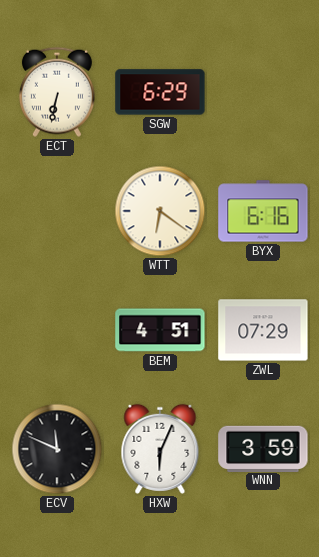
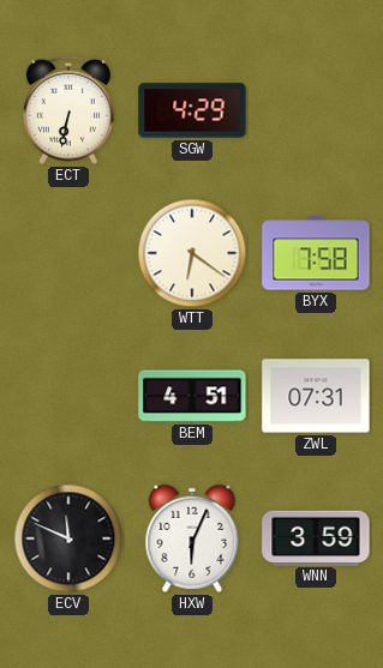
SGW: 6:29 -> 4:29
BYX: 6:16 -> 7:58
ZWL: 07:29 -> 07:31
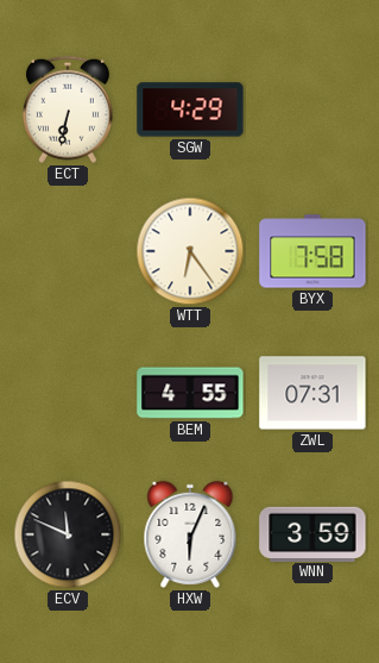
WTT: 6:21 -> 6:24
BEM: 4:51 -> 4:55
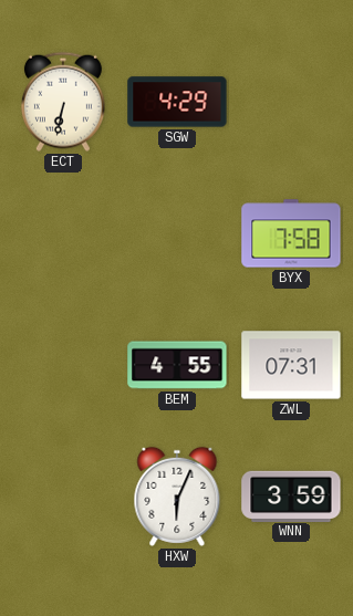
WTT: 6:24 -> none
ECV: 11:49 -> none
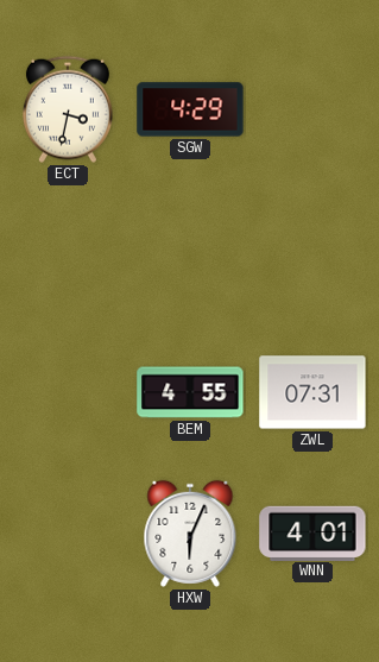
ECT: 6:32 -> 3:32
BYX: 7:58 -> none
WNN: 3:59 -> 4:01
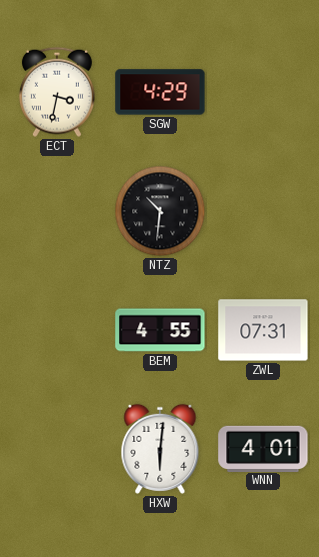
NTZ: none -> 10:31
HXW: 6:04 -> 6:01
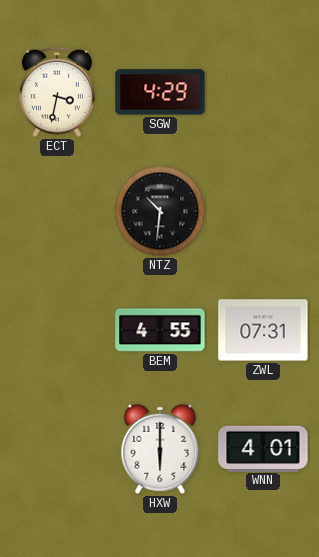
HXW: 6:01 -> 6:00
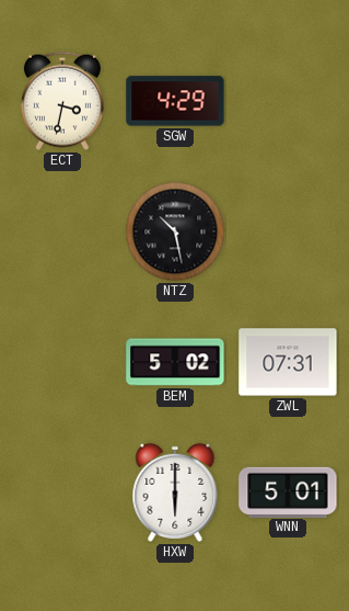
NTZ: 10:31 -> 10:28
BEM: 4:55 -> 5:02
WNN: 4:01 -> 5:01
